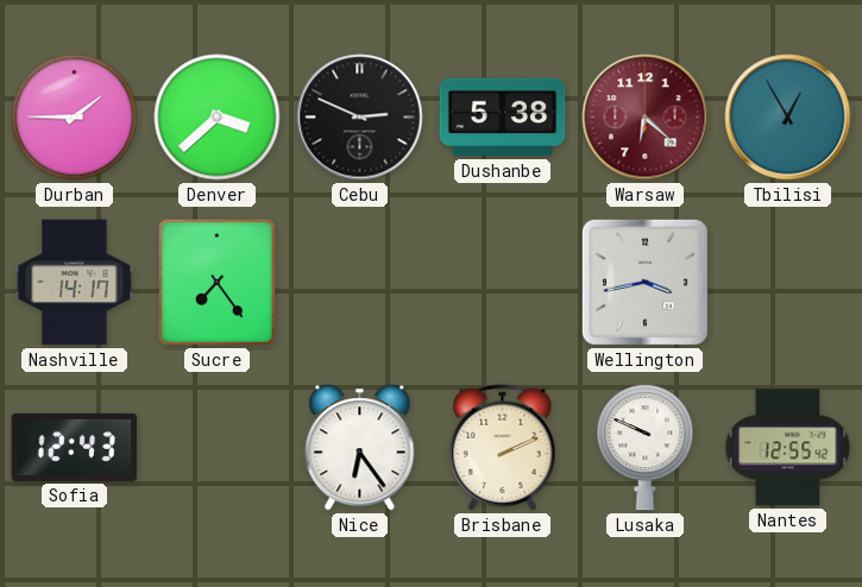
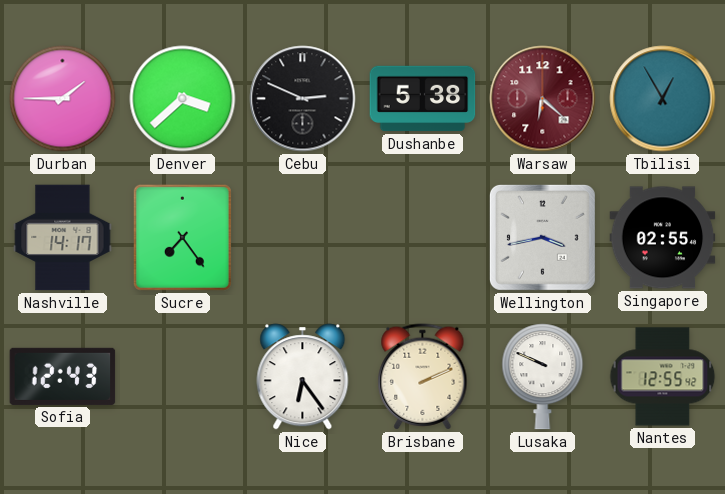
Singapore: none -> 02:55
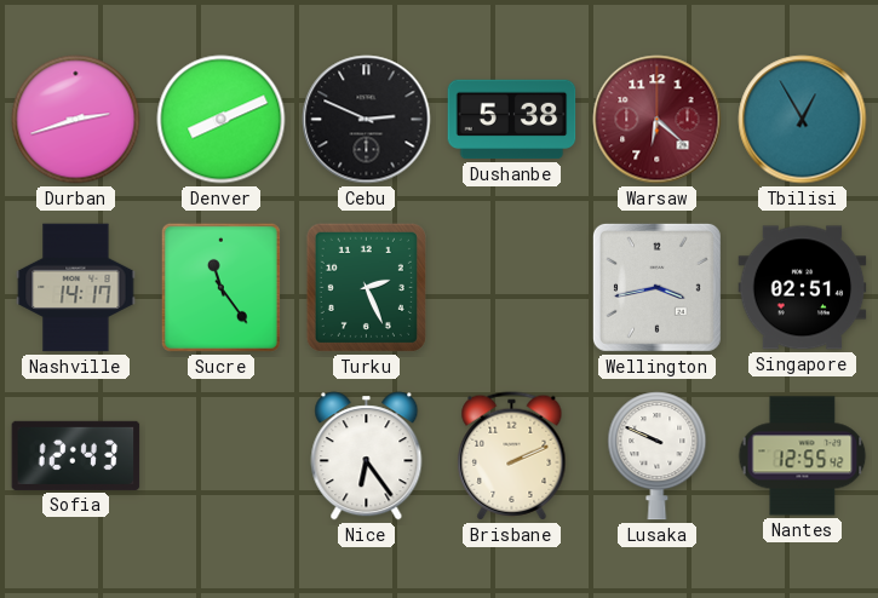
Durban: 1:45 -> 2:42
Denver: 3:38 -> 8:11
Sucre: 7:24 -> 11:24
Turku: none -> 2:26
Singapore: 02:55 -> 02:51
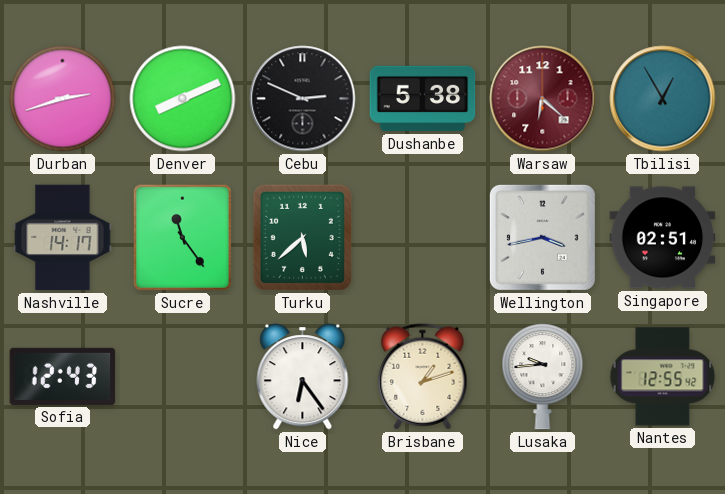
Turku: 2:26 -> 5:38
Brisbane: 2:11 -> 1:12
Lusaka: 9:49 -> 9:44
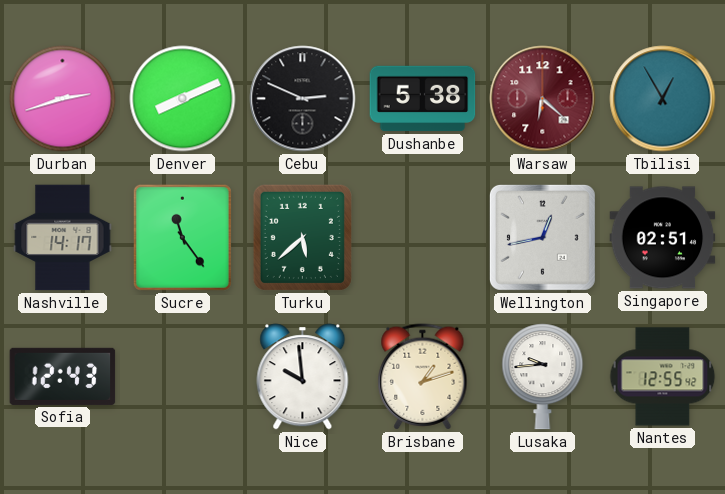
Wellington: 3:43 -> 12:43
Nice: 6:24 -> 9:59
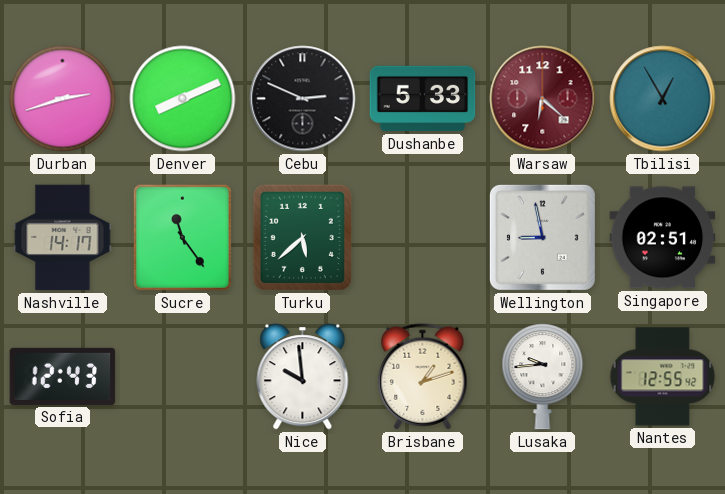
Dushanbe: 5:38 -> 5:33
Wellington: 12:43 -> 8:58
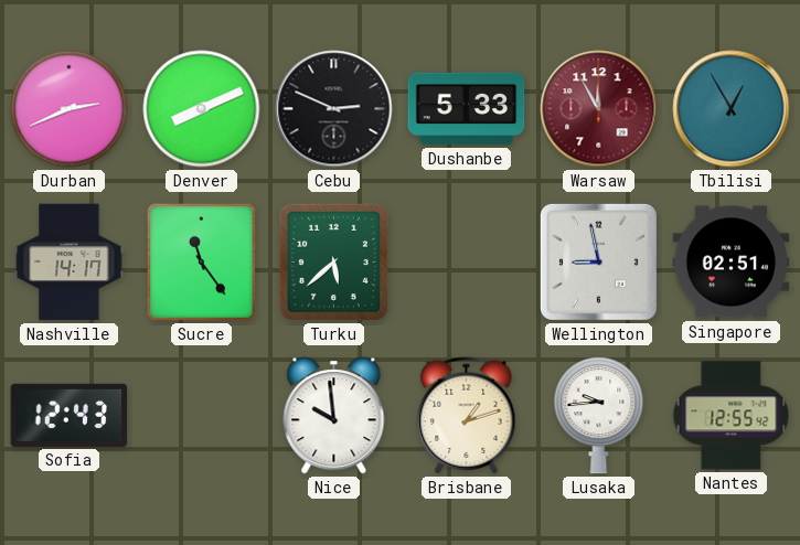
Durban: 2:42 -> 2:41
Warsaw: 6:22 -> 11:55
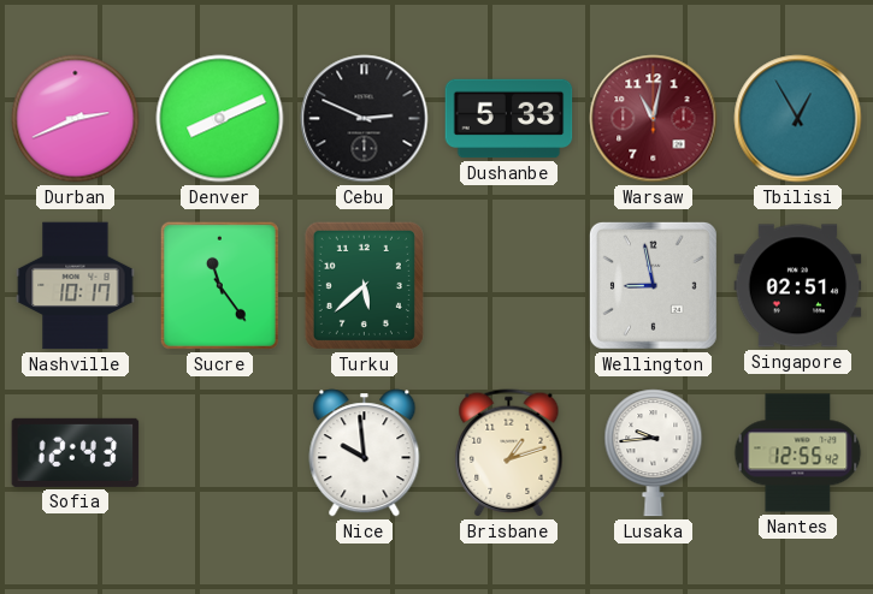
Warsaw: 11:55 -> 11:02
Nashville: 14:17 -> 10:17
